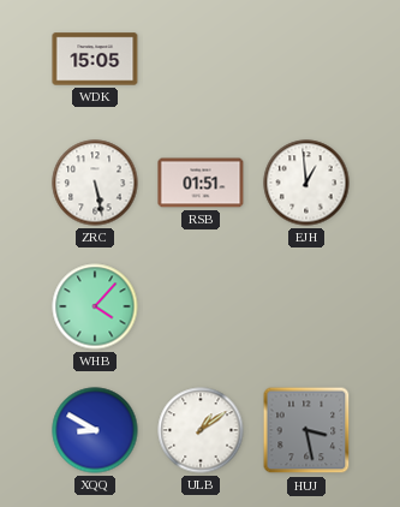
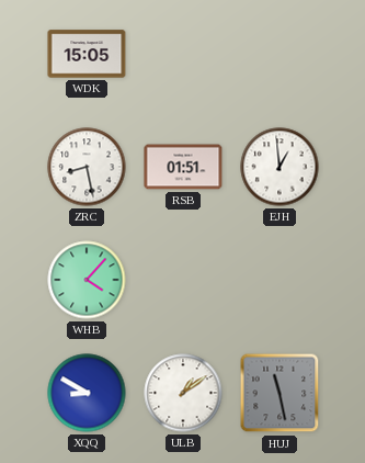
ZRC: 5:28 -> 8:28
HUJ: 3:28 -> 11:28
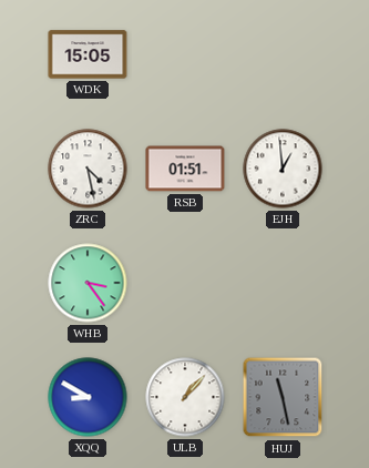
ZRC: 8:28 -> 4:28
WHB: 4:07 -> 3:24
ULB: 1:09 -> 1:07
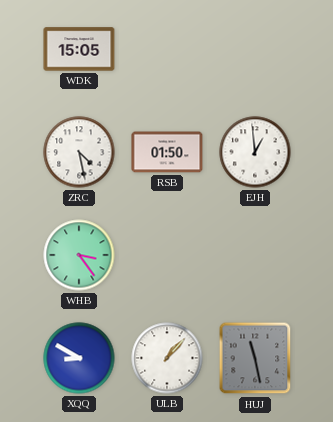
RSB: 01:51 -> 01:50
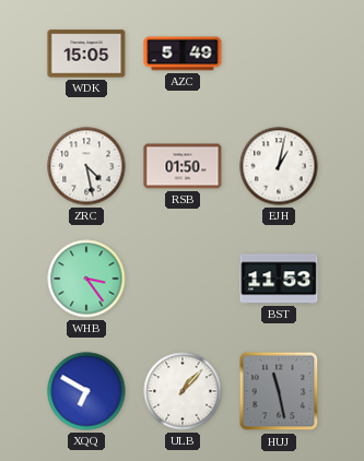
AZC: none -> 5:49
EJH: 12:59 -> 1:02
BST: none -> 11:53
XQQ: 8:50 -> 6:50
